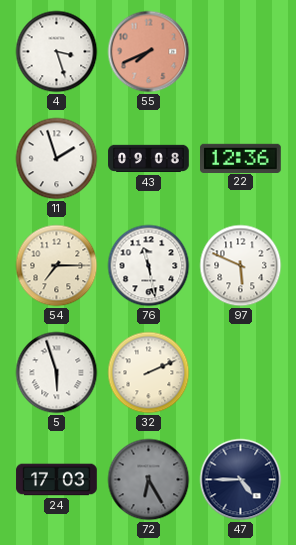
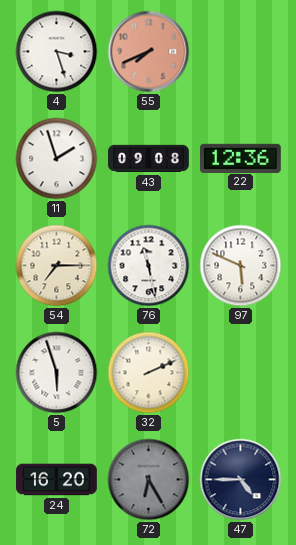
24: 17:03 -> 16:20
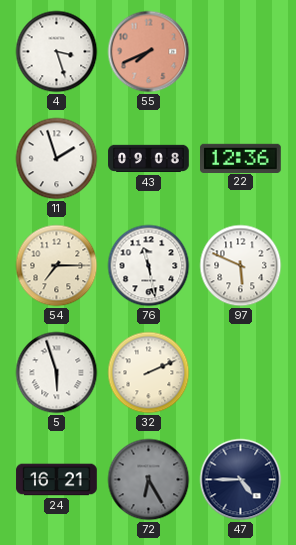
24: 16:20 -> 16:21
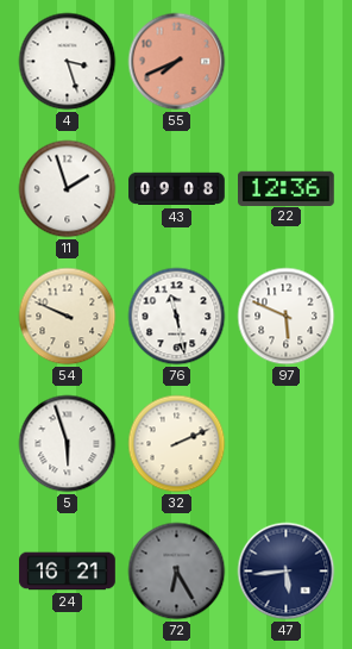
54: 7:15 -> 9:49
47: 4:45 -> 5:44
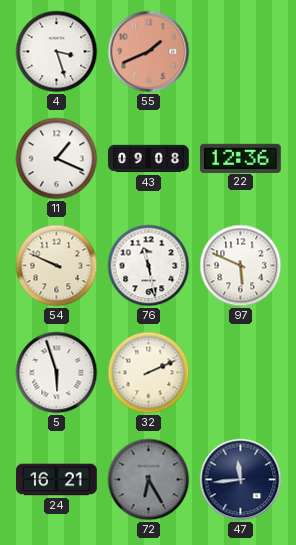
55: 7:41 -> 1:41
11: 1:57 -> 1:19
47: 5:44 -> 11:44
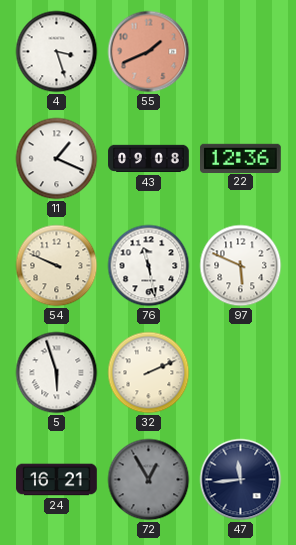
72: 6:25 -> 12:55
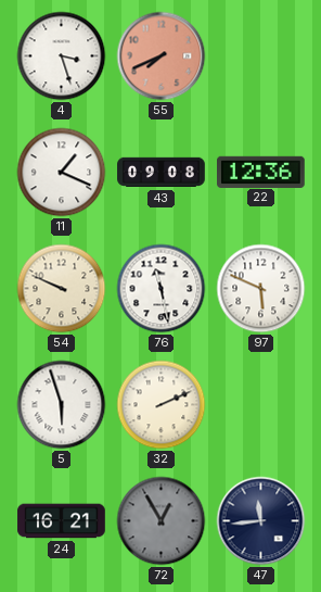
55: 1:41 -> 7:41
